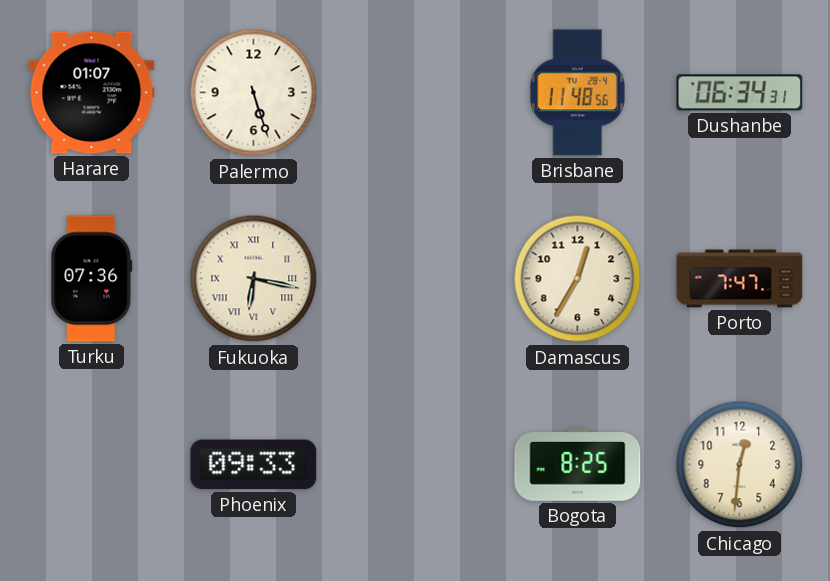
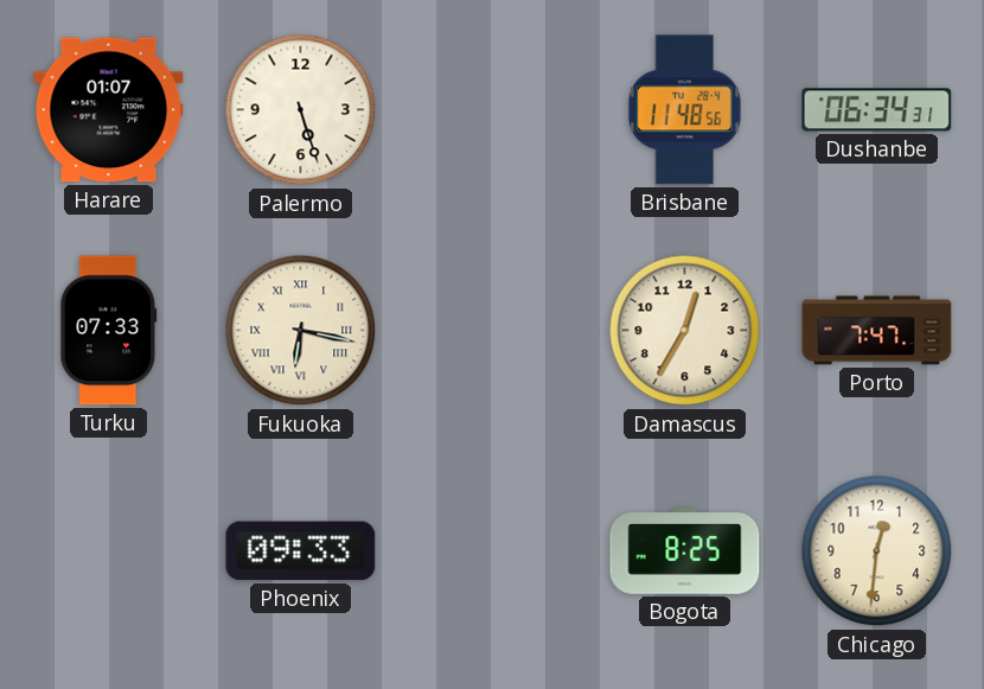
Turku: 07:36 -> 07:33
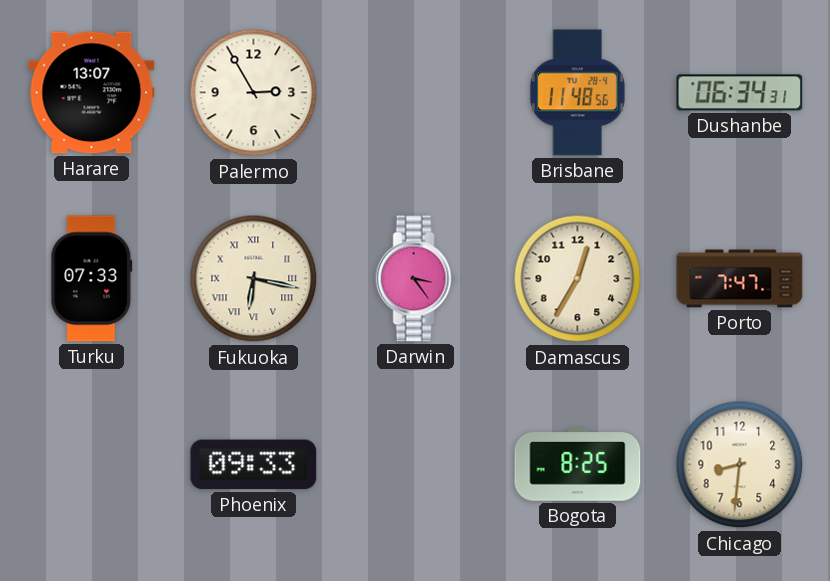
Harare: 01:07 -> 13:07
Palermo: 5:27 -> 2:55
Darwin: none -> 3:24
Chicago: 12:31 -> 8:31
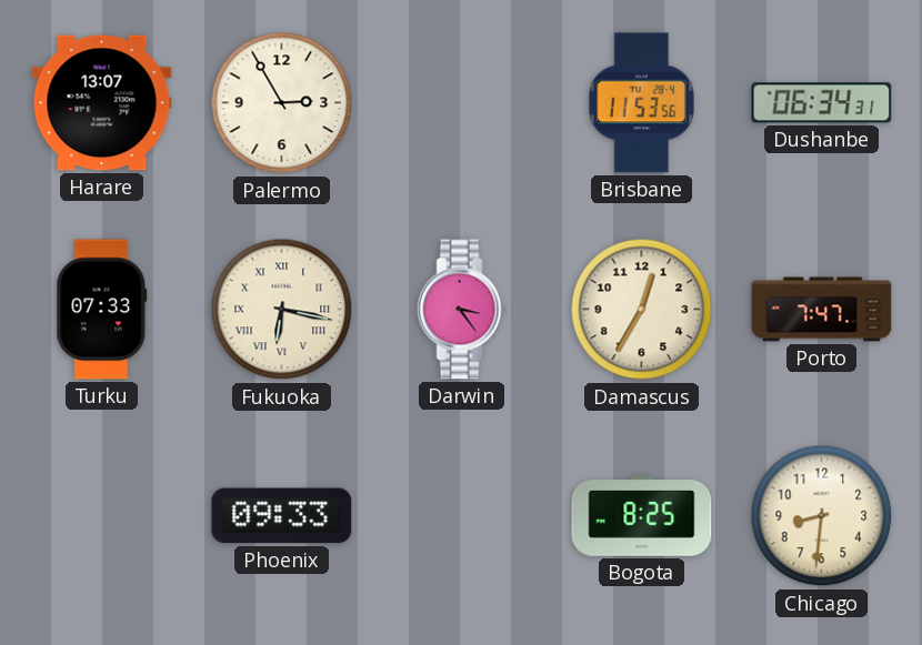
Brisbane: 11:48 -> 11:53
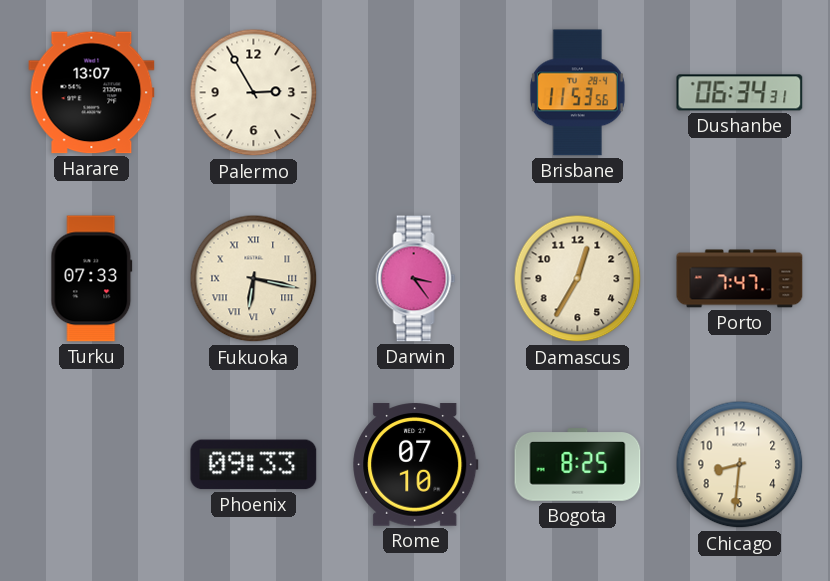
Rome: none -> 07:10
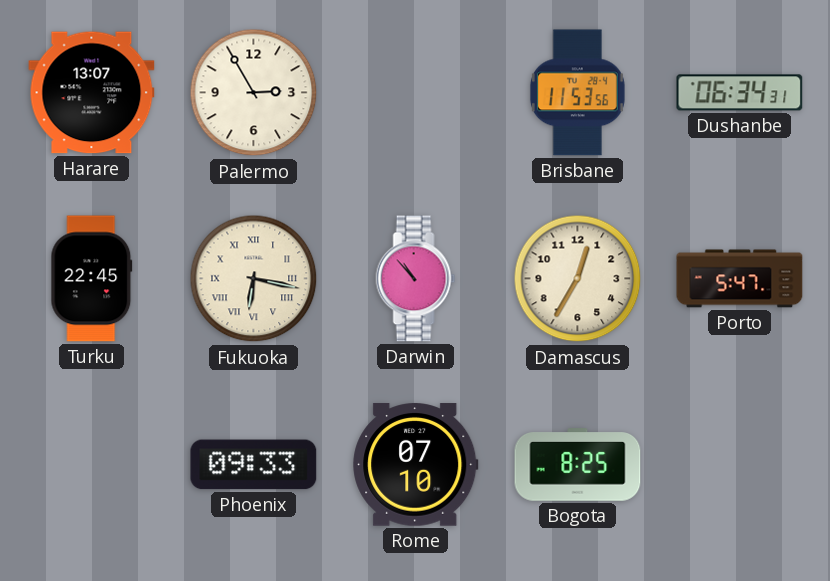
Turku: 07:33 -> 22:45
Darwin: 3:24 -> 10:53
Porto: 7:47 -> 5:47
Chicago: 8:31 -> none
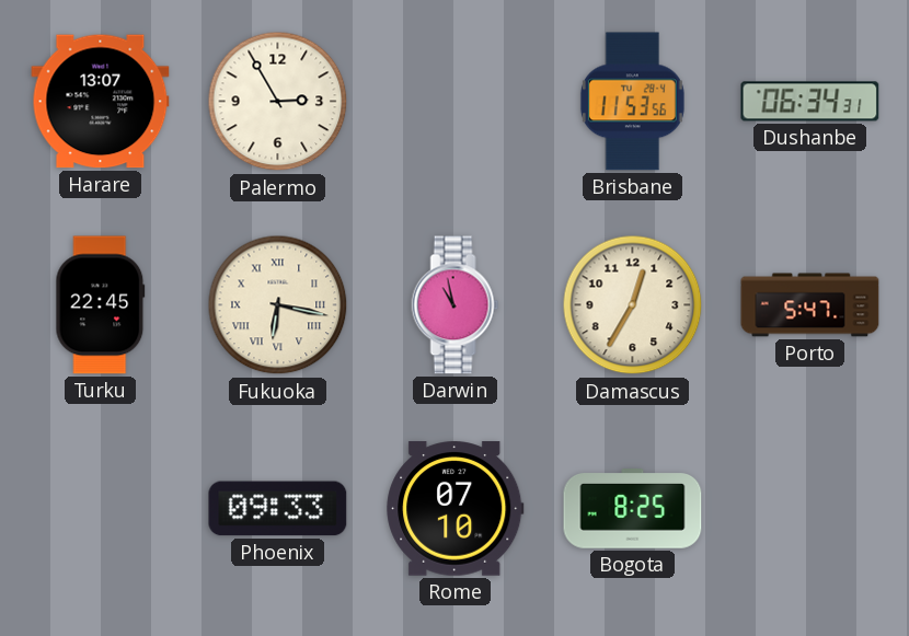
Darwin: 10:53 -> 10:58
